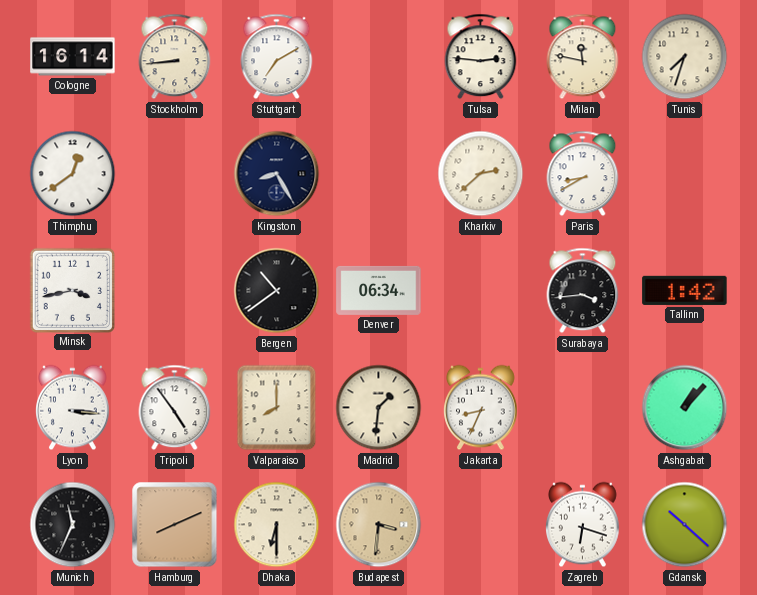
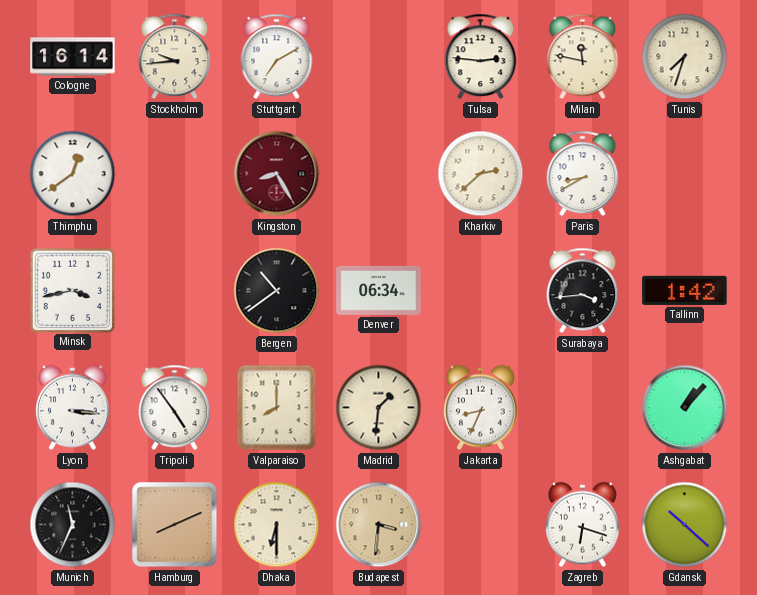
Stockholm: 8:44 -> 9:44
Kingston dial: navy -> burgundy
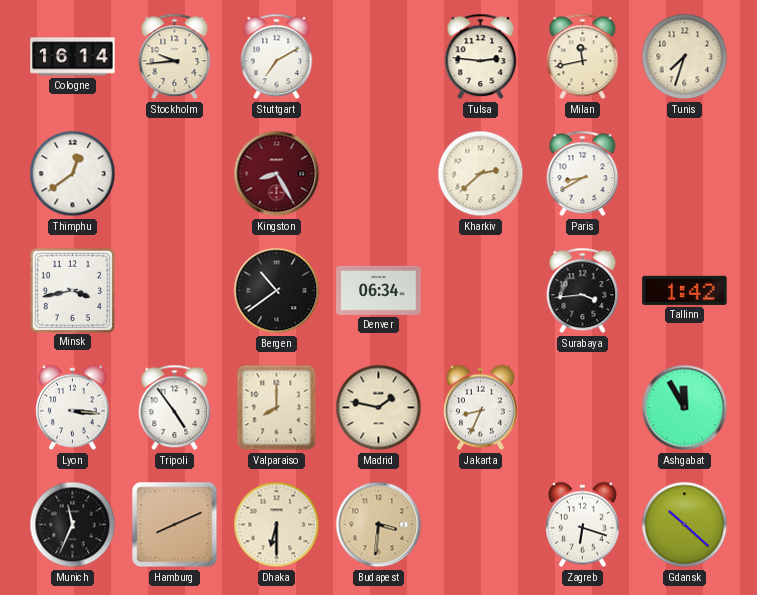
Milan: 11:47 -> 11:43
Madrid: 1:31 -> 1:47
Ashgabat: 1:07 -> 11:55
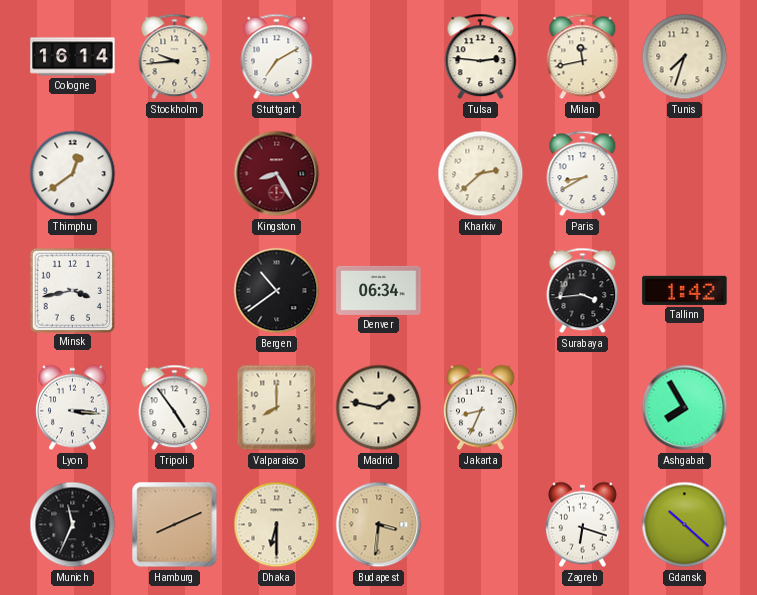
Ashgabat: 11:55 -> 7:55
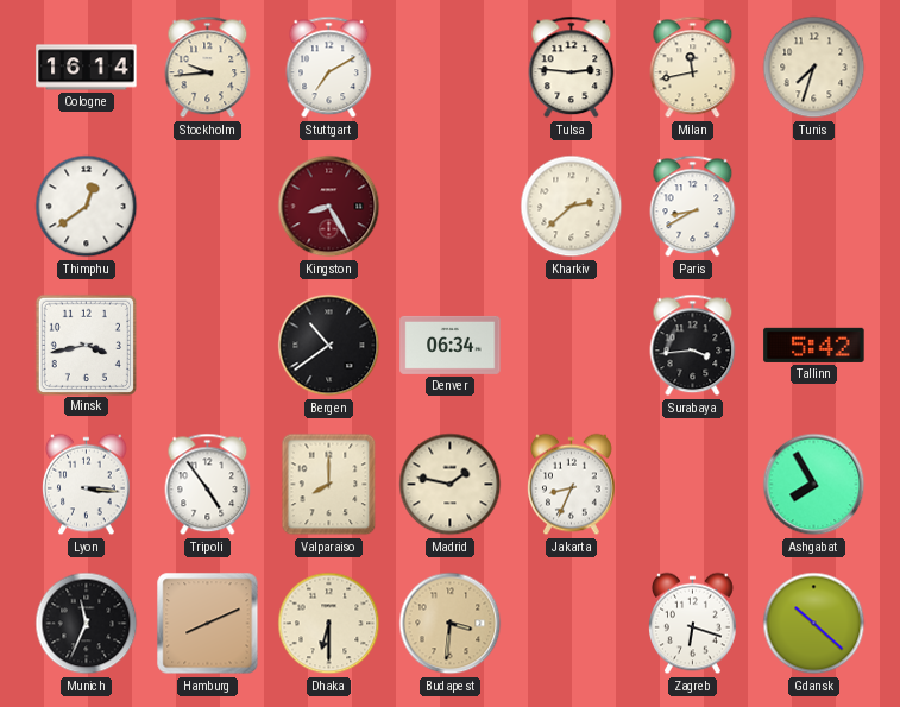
Tallinn: 1:42 -> 5:42
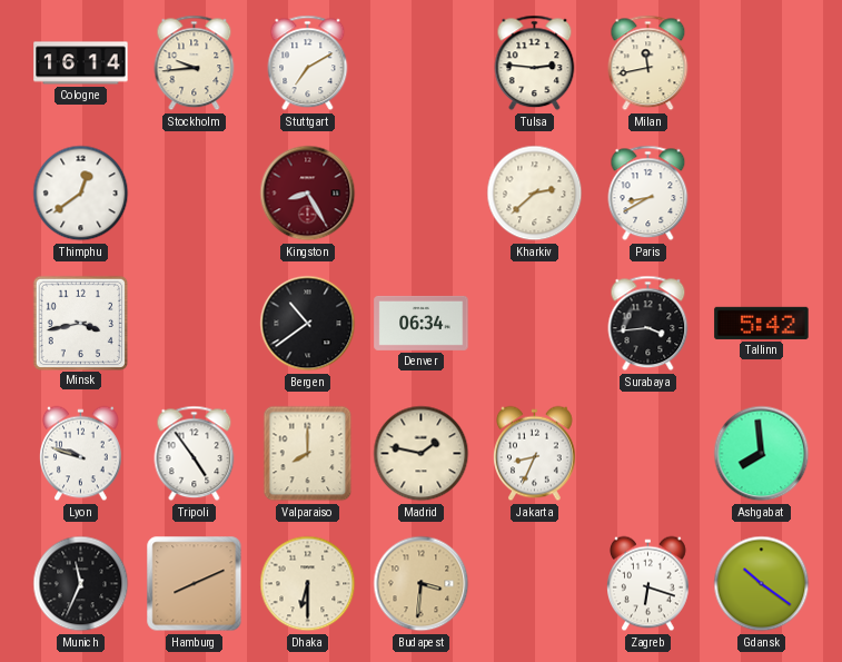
Tunis: 7:33 -> none
Lyon: 3:16 -> 9:48
Ashgabat: 7:55 -> 7:59
Gdansk: 10:22 -> 10:21
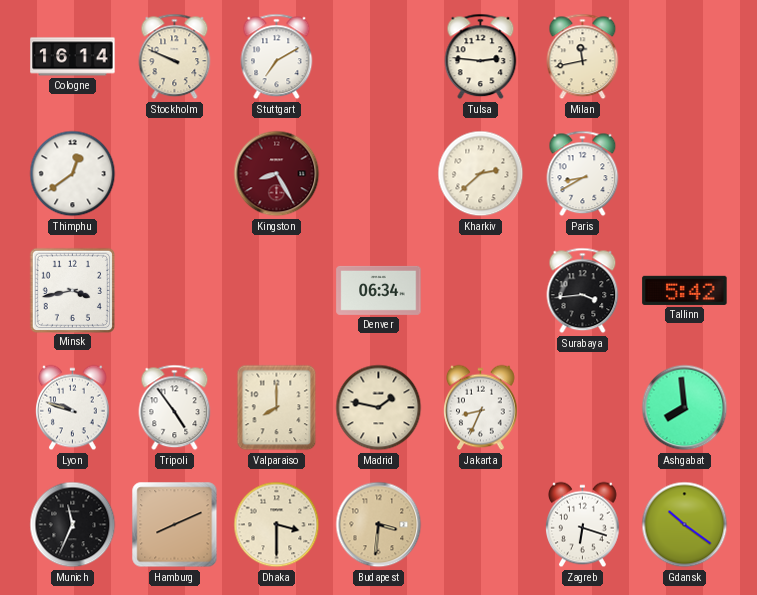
Stockholm: 9:44 -> 9:49
Bergen: 10:39 -> none
Dhaka: 6:30 -> 3:30
